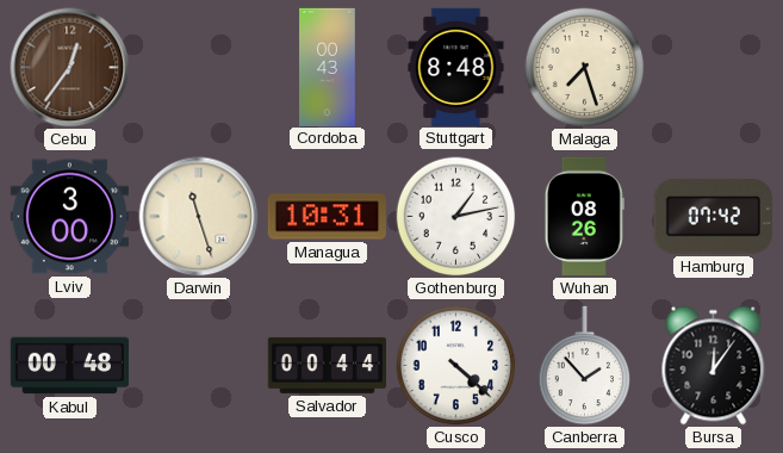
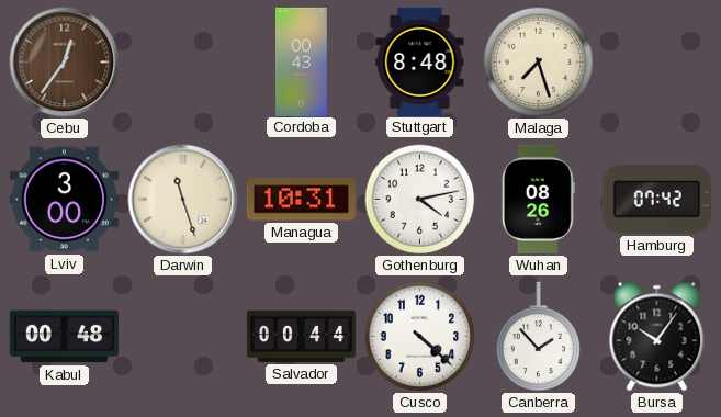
Gothenburg: 1:13 -> 4:13
Bursa: 12:06 -> 10:06
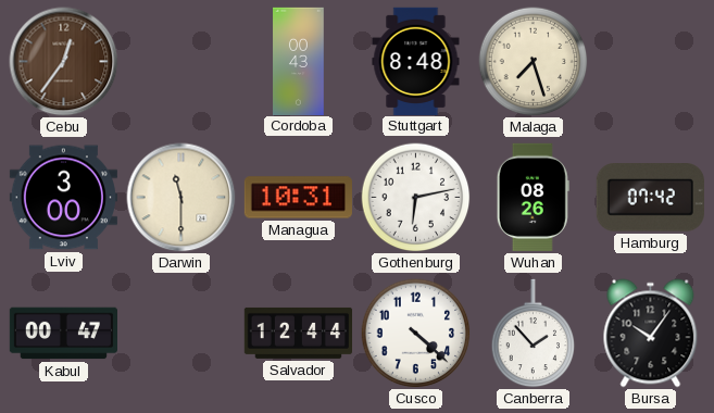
Darwin: 11:27 -> 11:30
Gothenburg: 4:13 -> 6:13
Kabul: 00:48 -> 00:47
Salvador: 00:44 -> 12:44
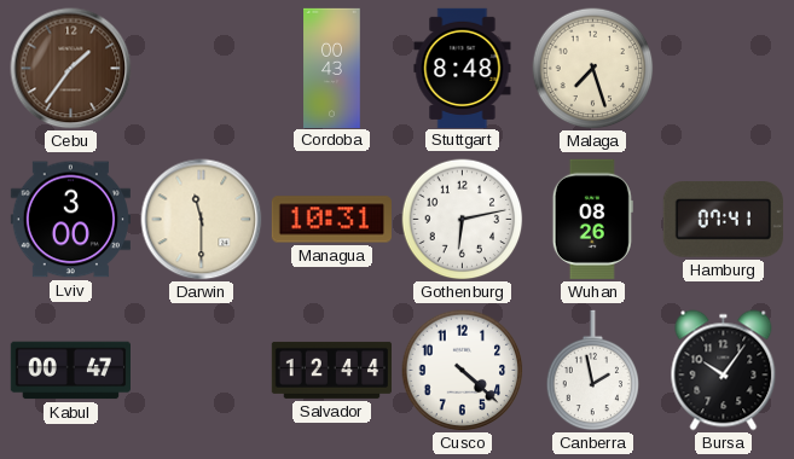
Cebu: 12:36 -> 1:36
Hamburg: 07:42 -> 07:41
Canberra: 1:53 -> 1:58
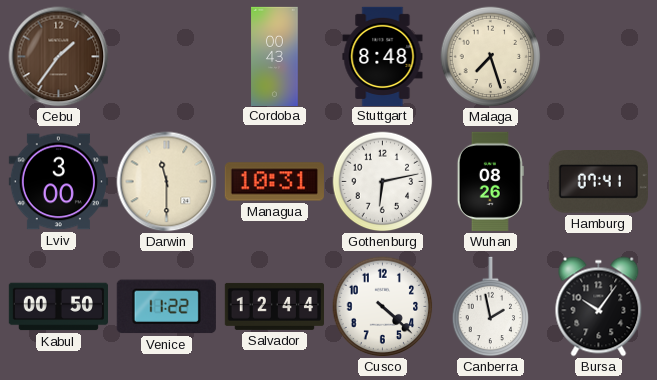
Kabul: 00:47 -> 00:50
Venice: none -> 11:22
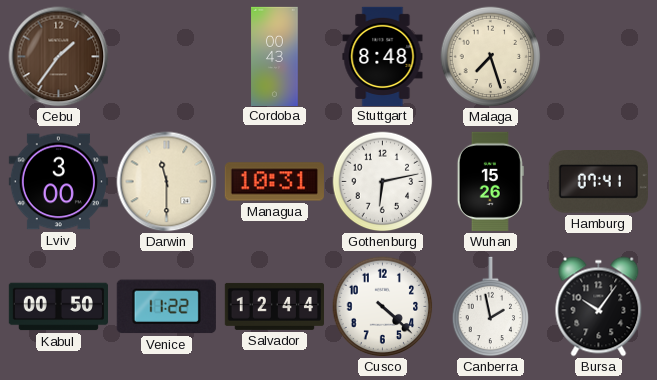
Wuhan: 08:26 -> 15:26
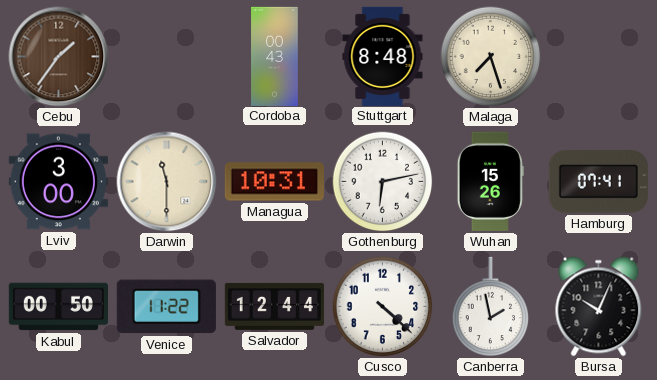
Bursa: 10:06 -> 10:04
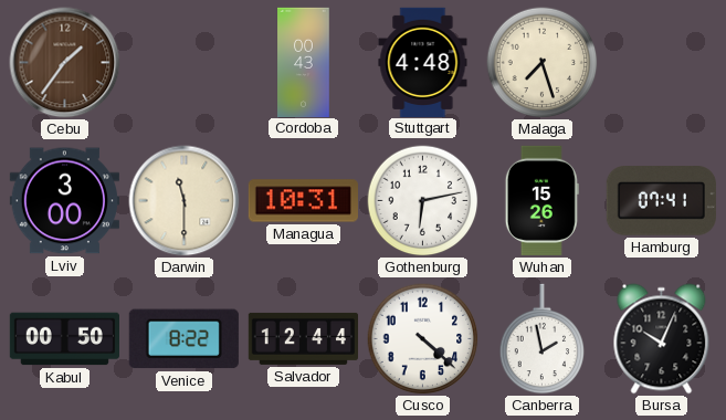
Stuttgart: 8:48 -> 4:48
Venice: 11:22 -> 8:22
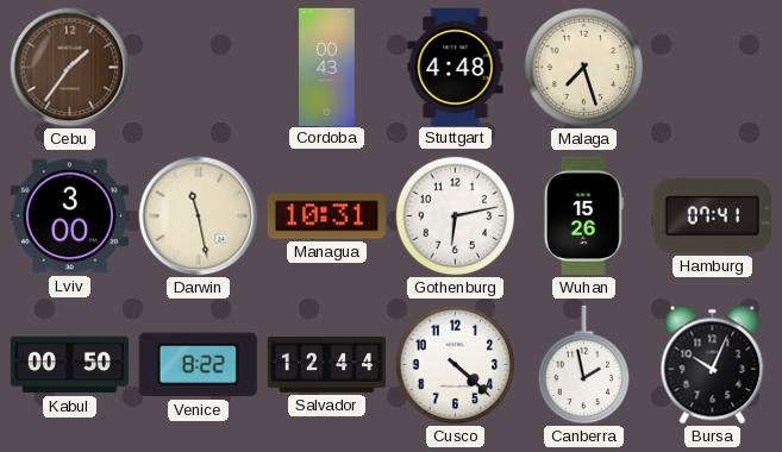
Darwin: 11:30 -> 11:28
